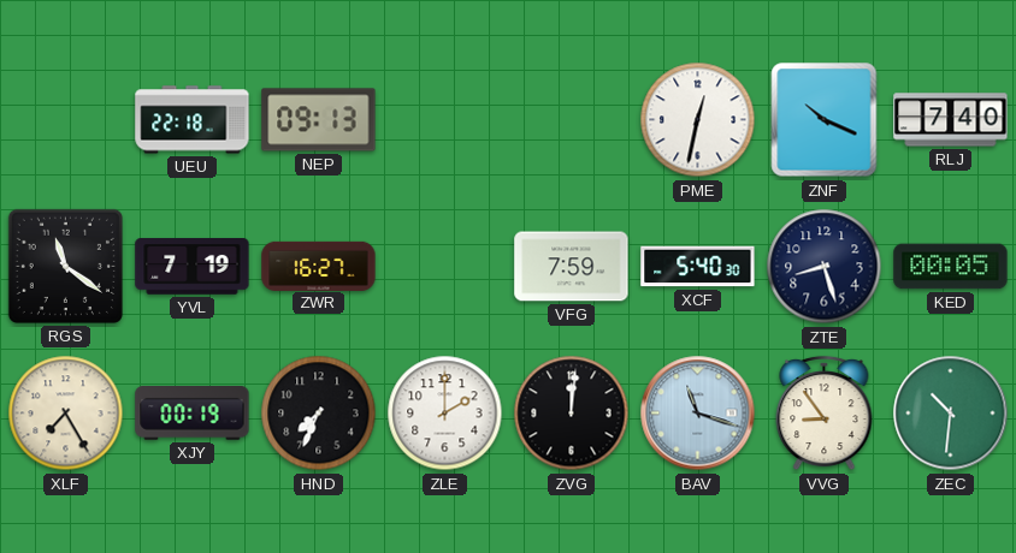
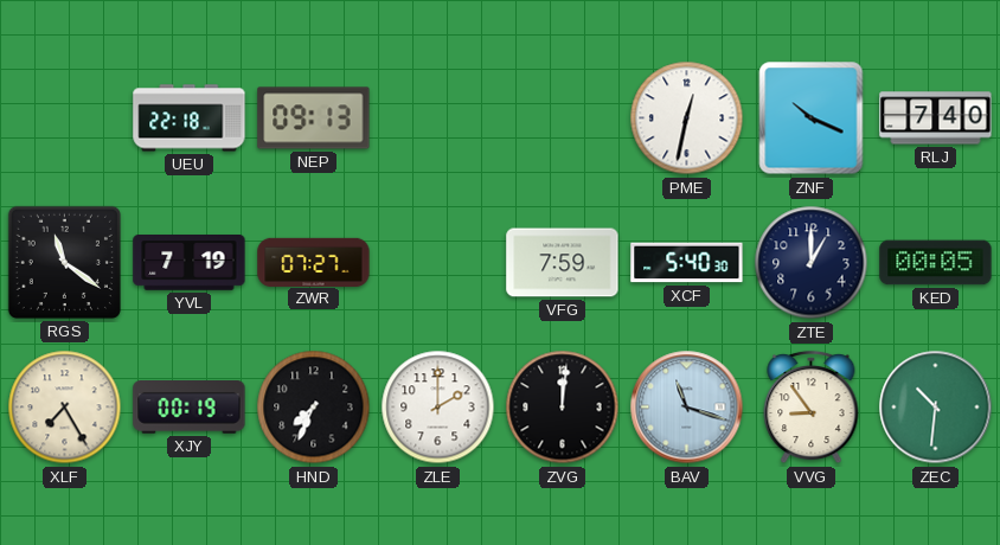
ZWR: 16:27 -> 07:27
ZTE: 8:27 -> 1:00
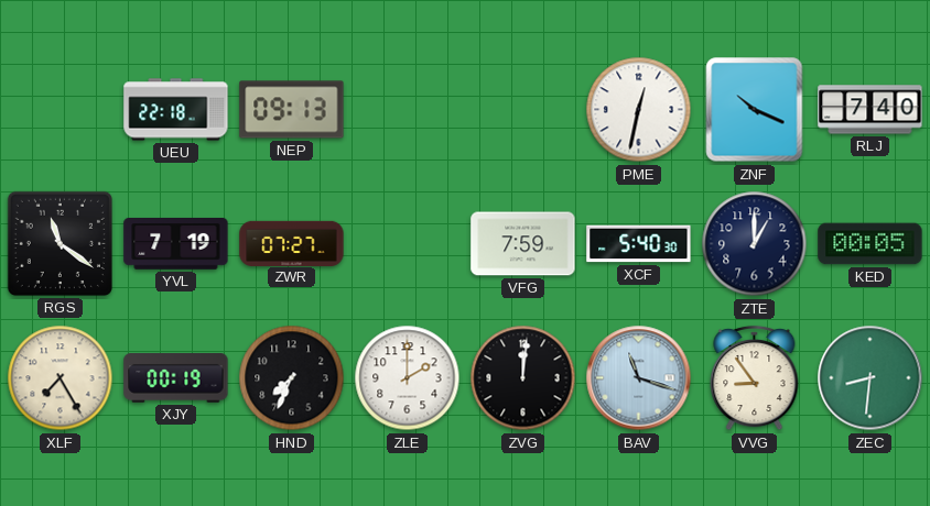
ZEC: 10:31 -> 8:31
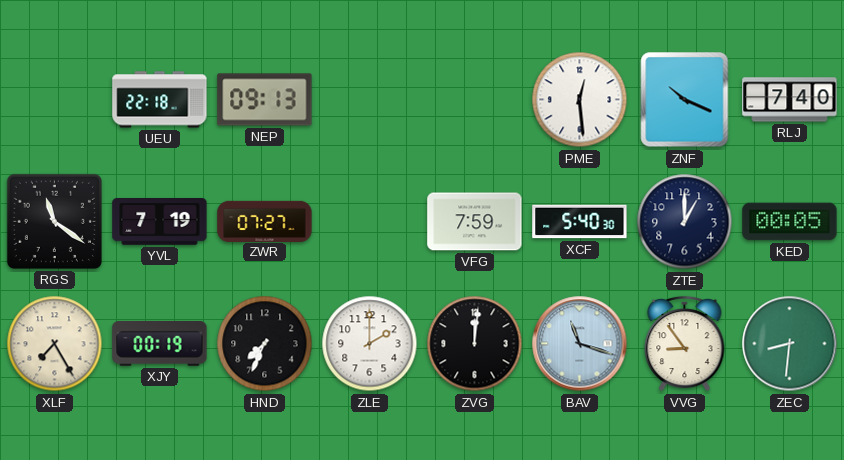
PME: 12:32 -> 12:29
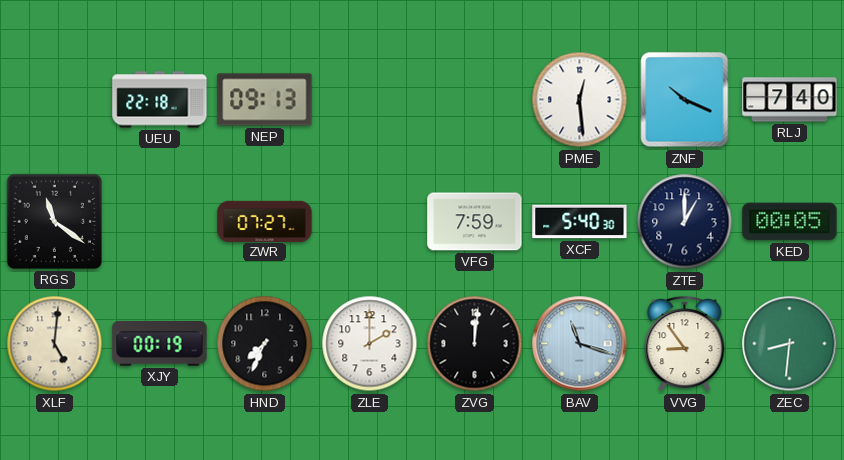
YVL: 7:19 -> none
XLF: 7:25 -> 5:01
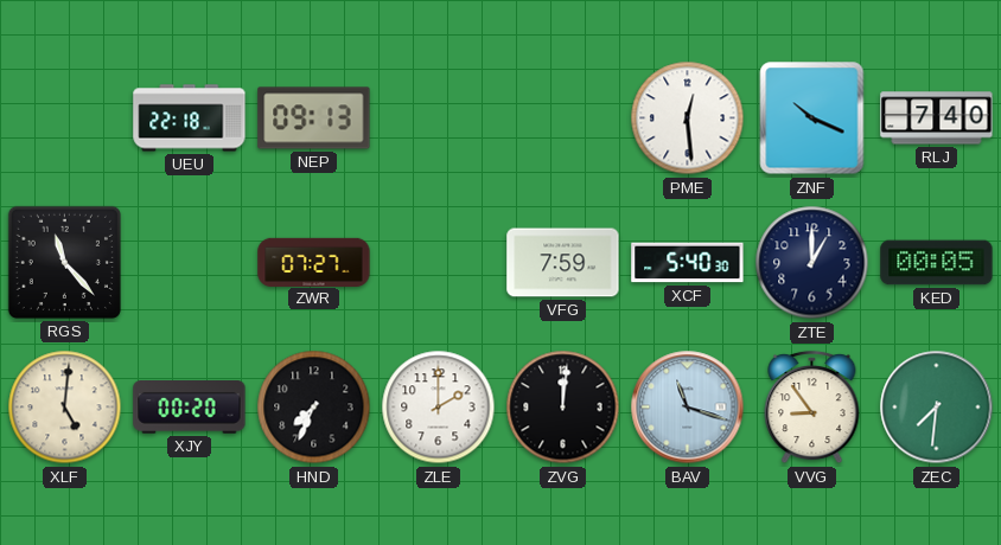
RGS: 11:21 -> 11:23
XJY: 00:19 -> 00:20
ZEC: 8:31 -> 7:31
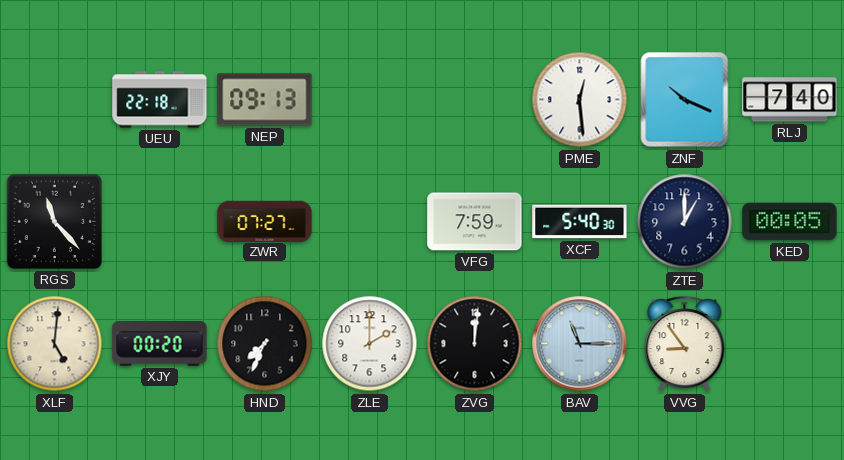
BAV: 11:18 -> 11:15
ZEC: 7:31 -> none
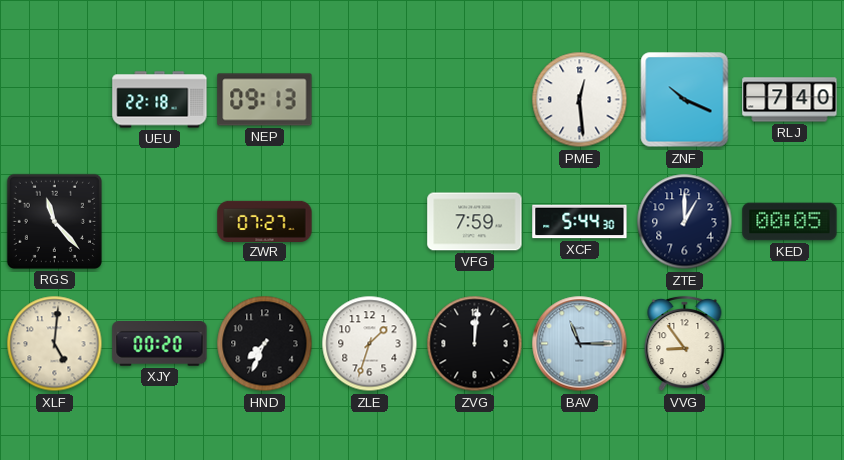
XCF: 5:40 -> 5:44
ZLE: 2:00 -> 1:33
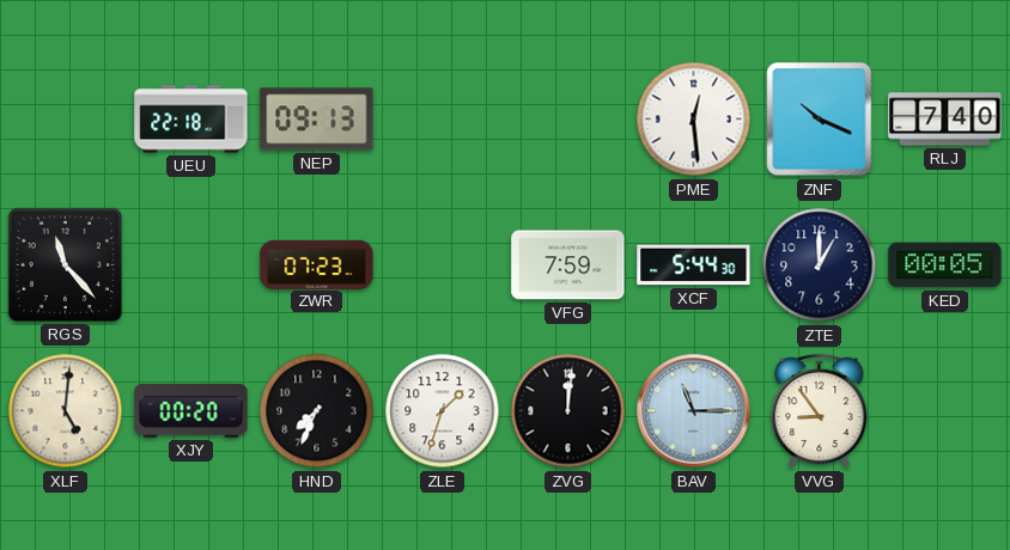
ZWR: 07:27 -> 07:23
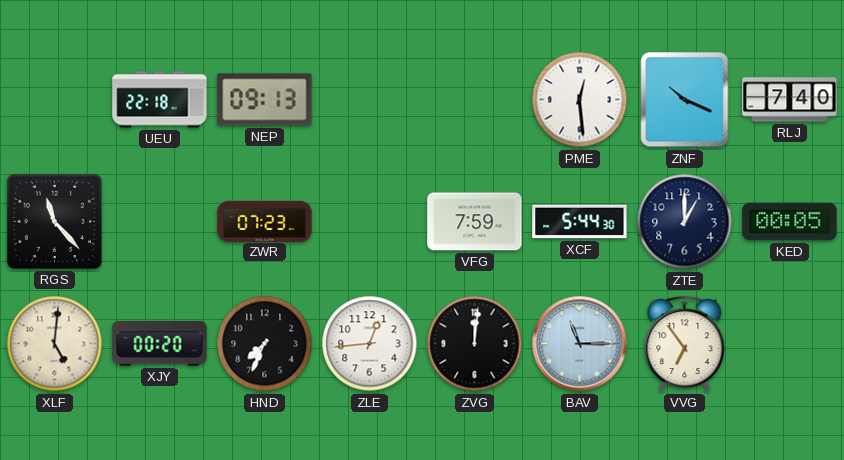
ZLE: 1:33 -> 12:44
VVG: 8:54 -> 6:54
